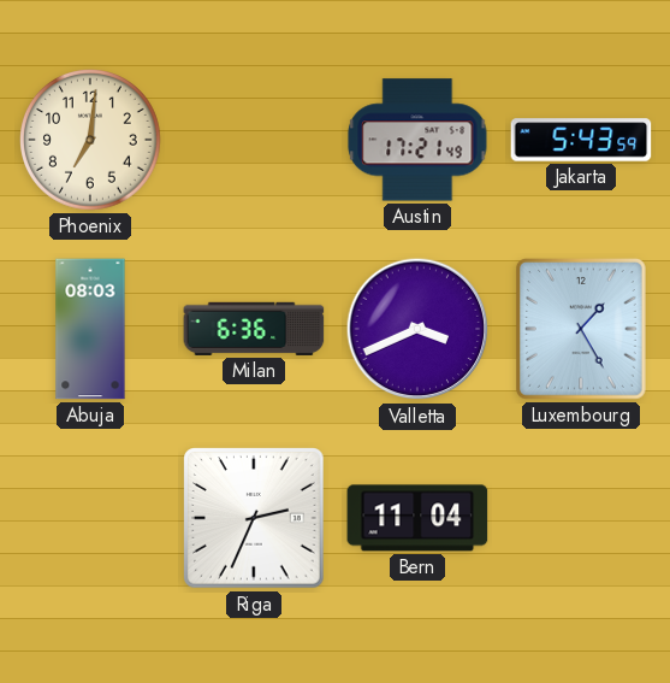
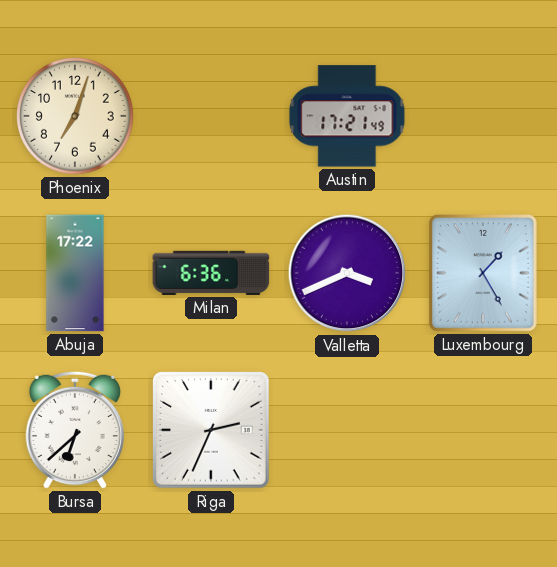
Phoenix: 7:01 -> 7:03
Jakarta: 5:43 -> none
Abuja: 08:03 -> 17:22
Bursa: none -> 6:38
Bern: 11:04 -> none
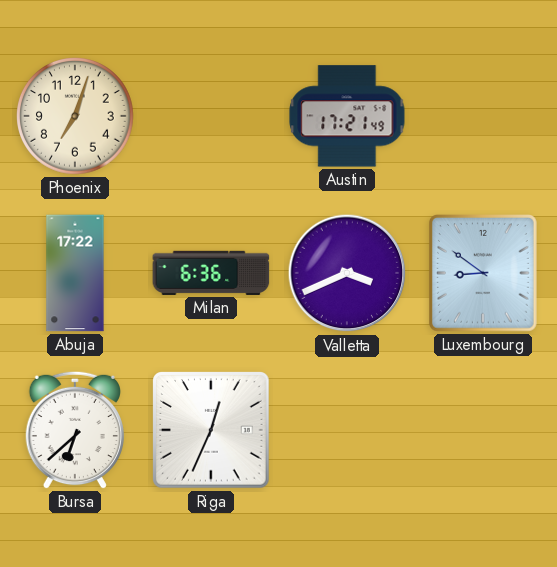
Luxembourg: 1:25 -> 8:51
Riga: 2:34 -> 12:34
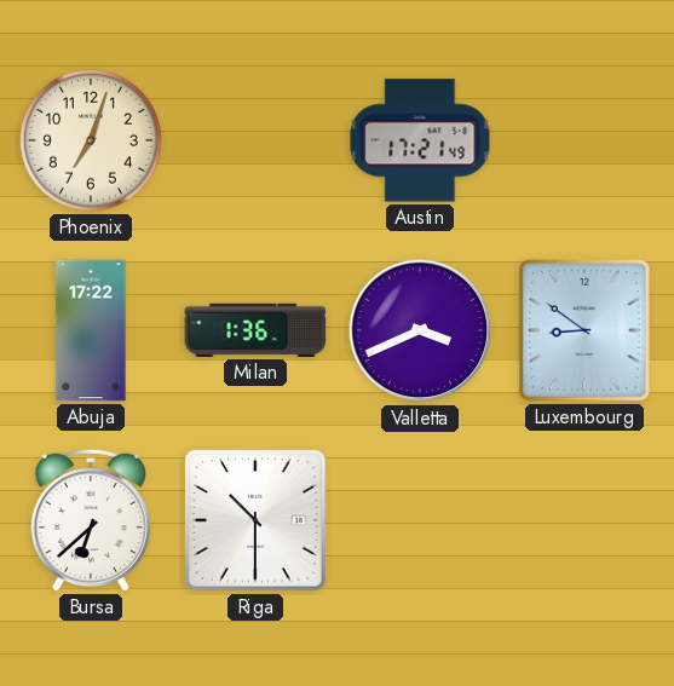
Milan: 6:36 -> 1:36
Riga: 12:34 -> 10:30
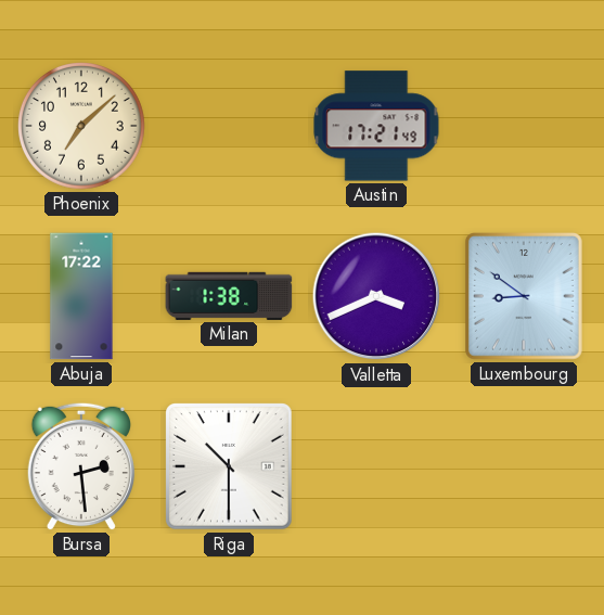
Phoenix: 7:03 -> 7:08
Milan: 1:36 -> 1:38
Bursa: 6:38 -> 2:29
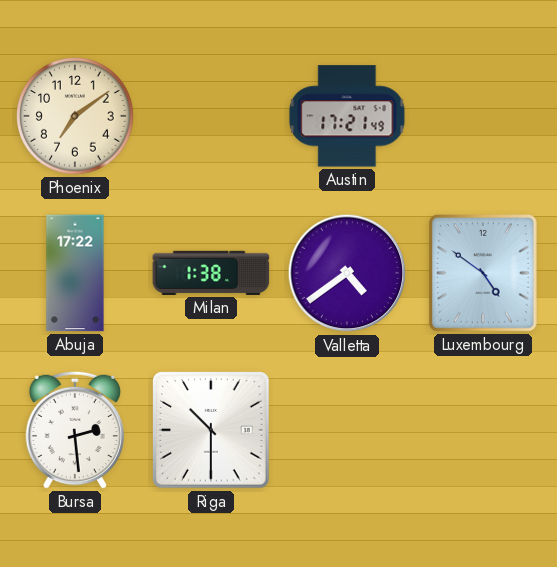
Phoenix: 7:08 -> 7:09
Valletta: 3:41 -> 4:39
Luxembourg: 8:51 -> 4:51
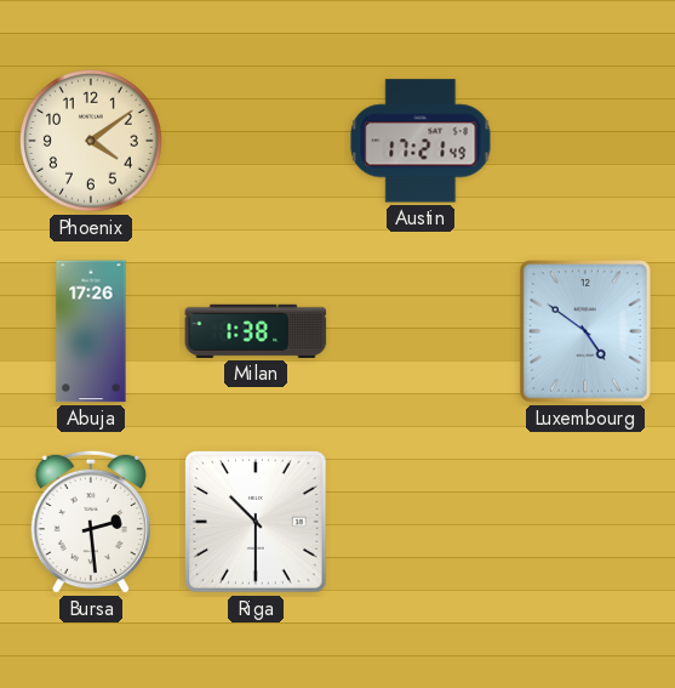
Phoenix: 7:09 -> 4:09
Abuja: 17:22 -> 17:26
Valletta: 4:39 -> none
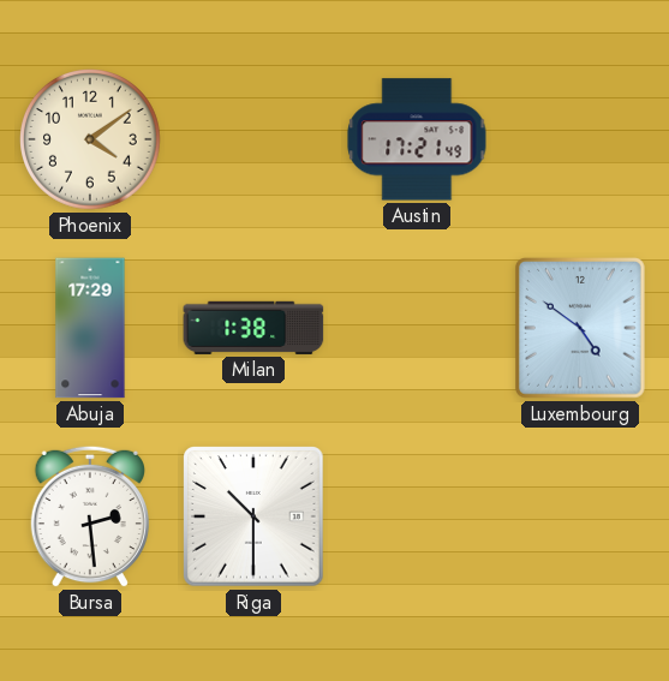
Abuja: 17:26 -> 17:29
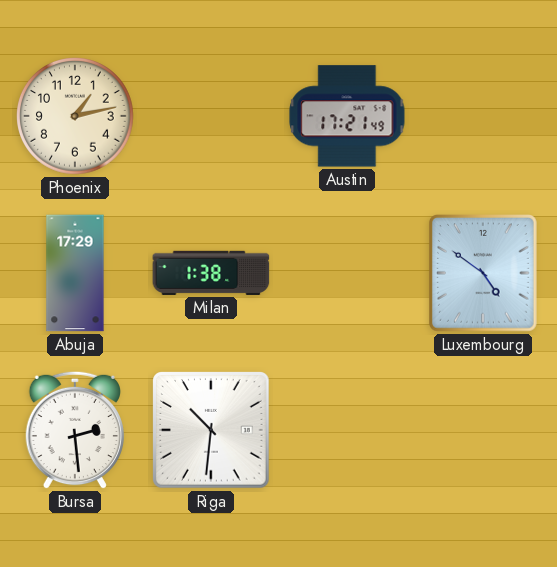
Phoenix: 4:09 -> 1:13
Riga: 10:30 -> 10:31
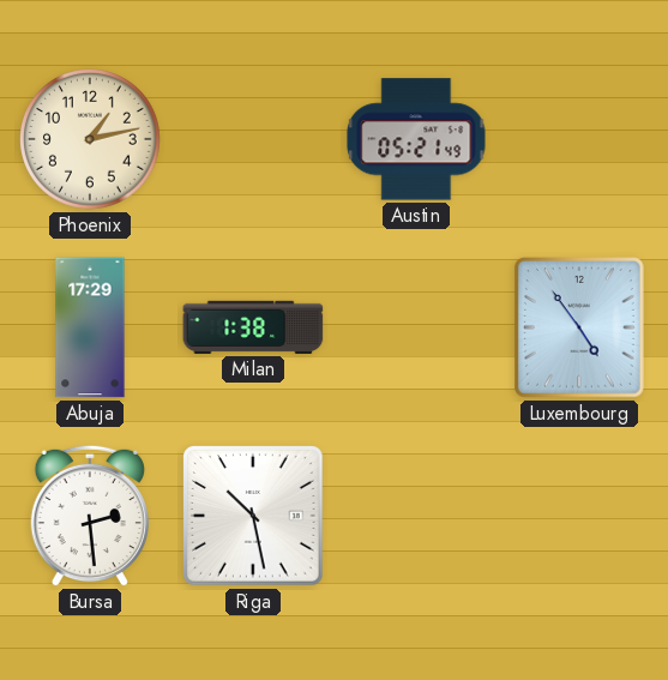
Austin: 17:21 -> 05:21
Luxembourg: 4:51 -> 4:54
Riga: 10:31 -> 10:28
